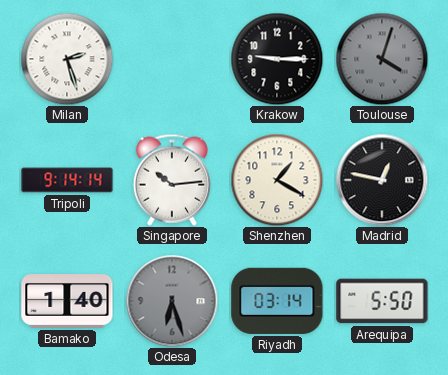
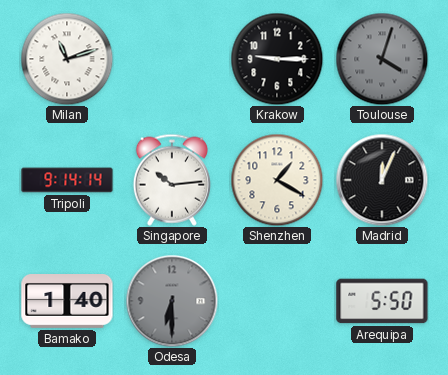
Milan: 2:27 -> 11:12
Madrid: 12:47 -> 12:04
Odesa: 6:27 -> 6:30
Riyadh: 03:14 -> none
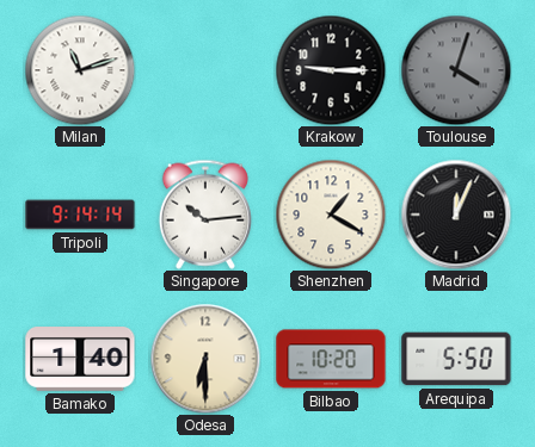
Odesa dial: grey -> cream
Bilbao: none -> 10:20
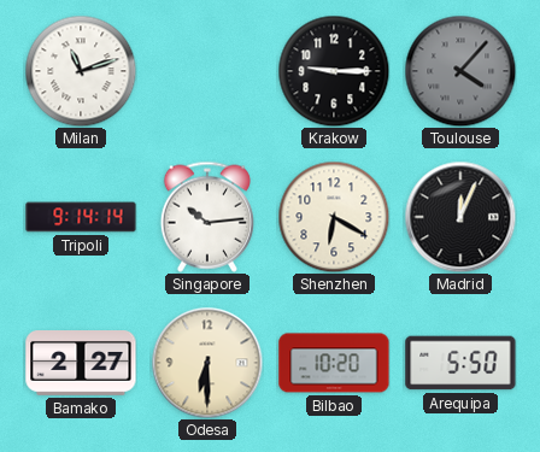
Toulouse: 4:03 -> 4:07
Shenzhen: 1:20 -> 6:20
Bamako: 1:40 -> 2:27
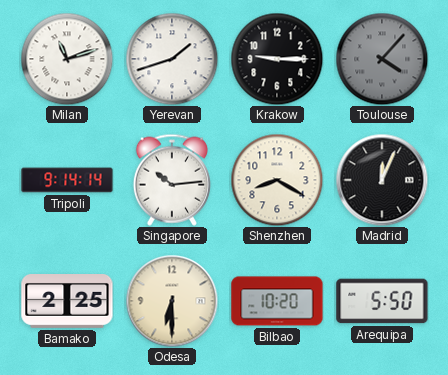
Yerevan: none -> 1:42
Shenzhen: 6:20 -> 8:20
Bamako: 2:27 -> 2:25
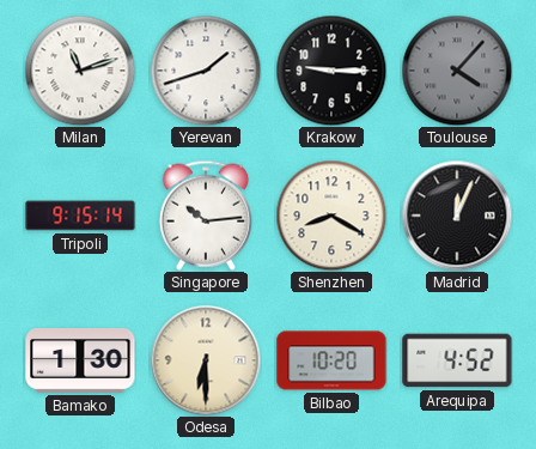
Tripoli: 9:14 -> 9:15
Bamako: 2:25 -> 1:30
Arequipa: 5:50 -> 4:52
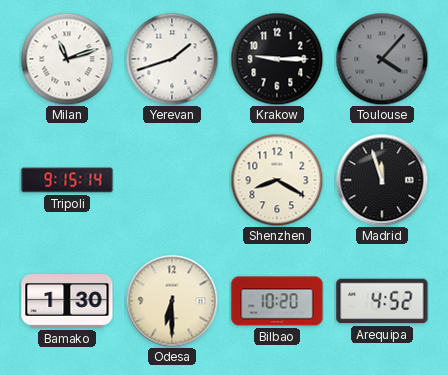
Singapore: 10:14 -> none
Madrid: 12:04 -> 11:57
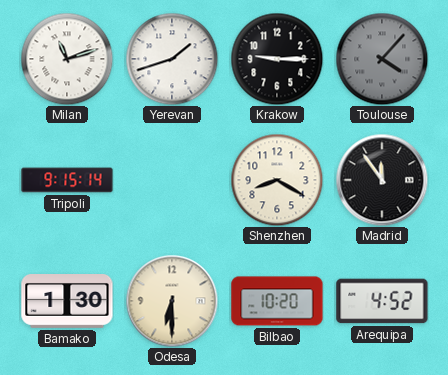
Madrid: 11:57 -> 11:54
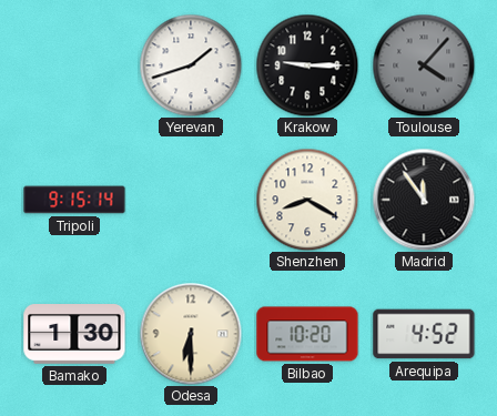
Milan: 11:12 -> none
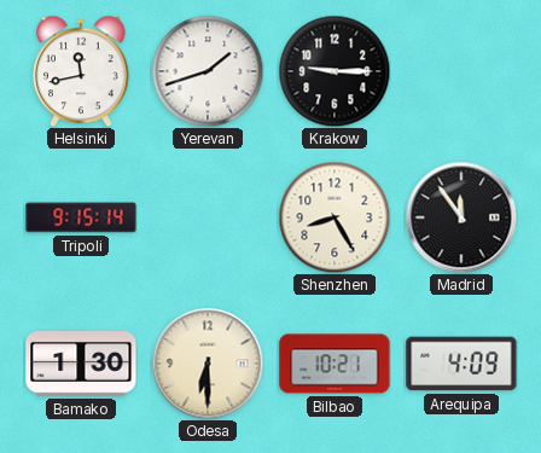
Helsinki: none -> 11:43
Toulouse: 4:07 -> none
Shenzhen: 8:20 -> 8:25
Bilbao: 10:20 -> 10:21
Arequipa: 4:52 -> 4:09
